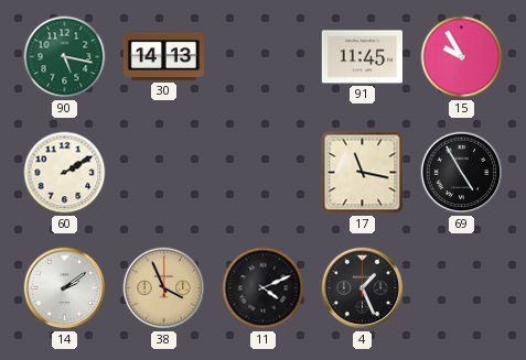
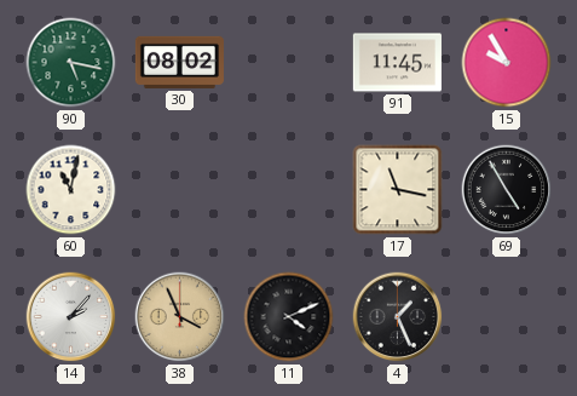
30: 14:13 -> 08:02
60: 2:10 -> 11:02
14: 2:09 -> 2:07
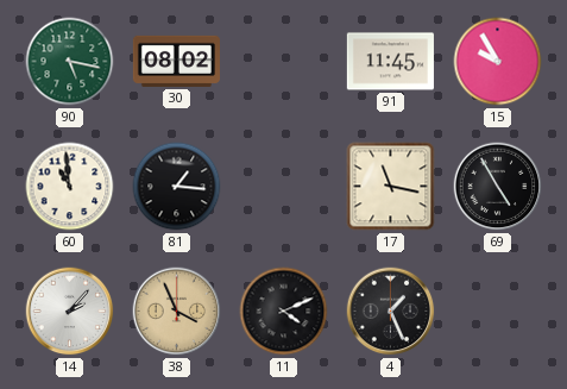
60: 11:02 -> 10:59
81: none -> 1:16
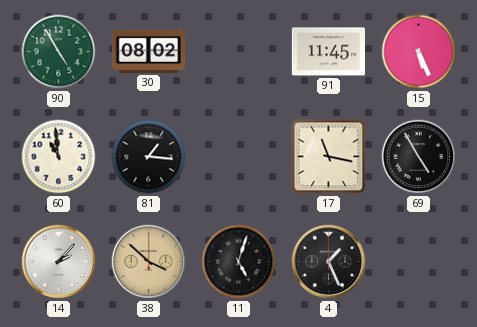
90: 5:17 -> 4:55
15: 9:55 -> 5:26
38: 3:56 -> 3:52
11: 4:11 -> 5:03
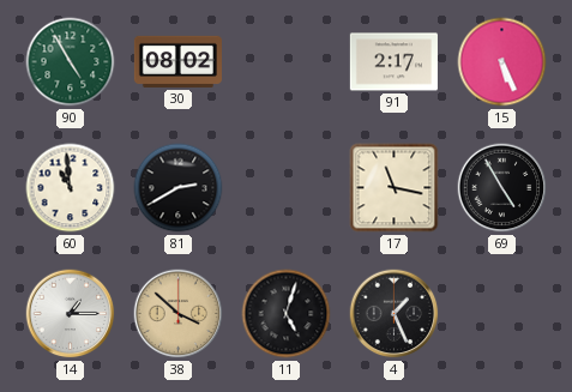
91: 11:45 -> 2:17
81: 1:16 -> 2:40
14: 2:07 -> 1:15
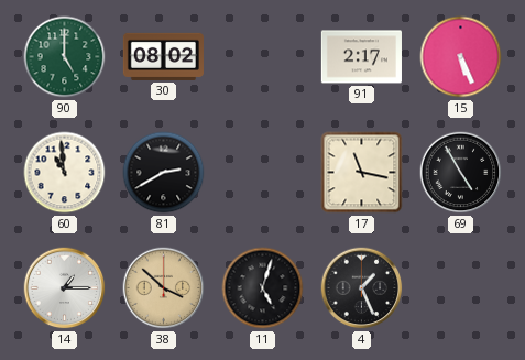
90: 4:55 -> 5:00
